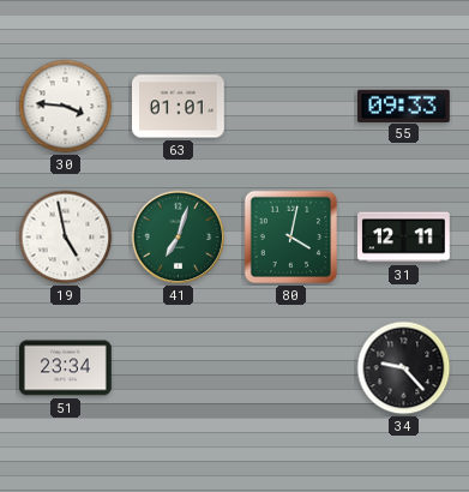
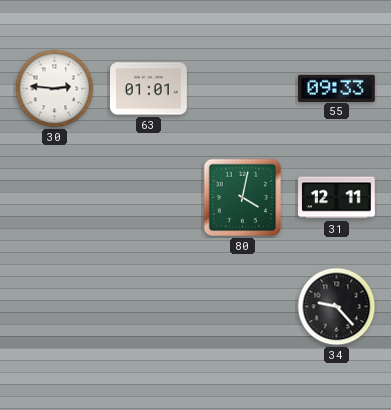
30: 3:46 -> 2:46
19: 4:58 -> none
41: 7:03 -> none
51: 23:34 -> none
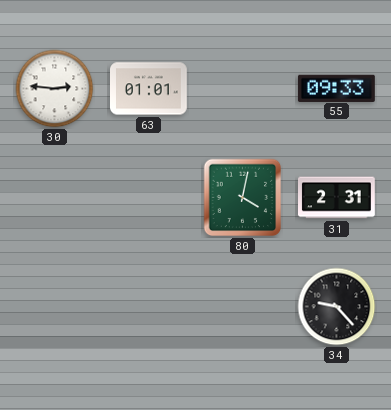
31: 12:11 -> 2:31
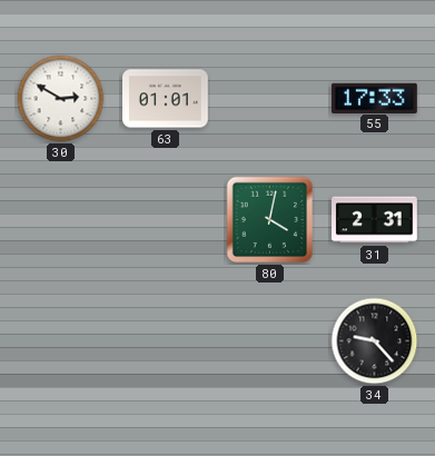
30: 2:46 -> 2:50
55: 09:33 -> 17:33
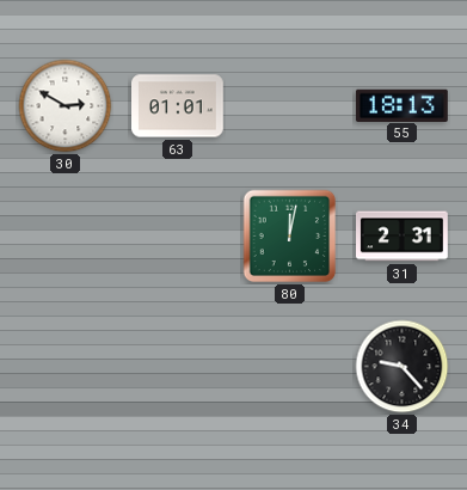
55: 17:33 -> 18:13
80: 4:02 -> 12:02
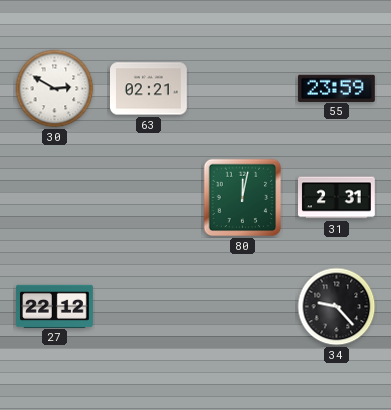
63: 01:01 -> 02:21
55: 18:13 -> 23:59
27: none -> 22:12
